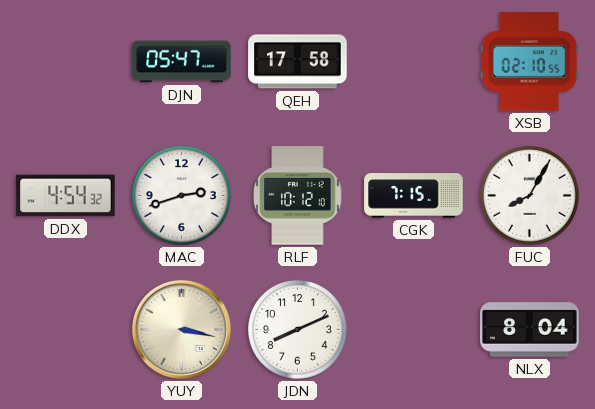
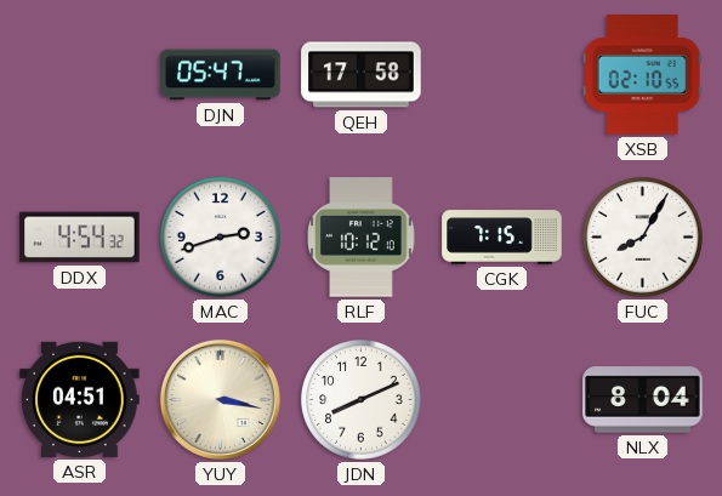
ASR: none -> 04:51
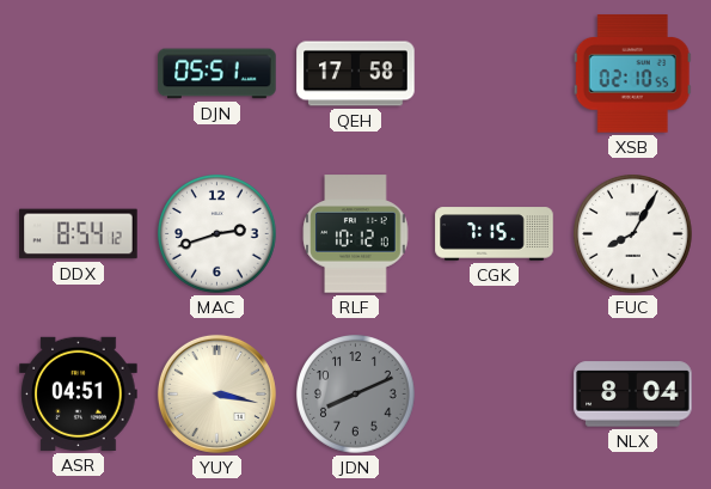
DJN: 05:47 -> 05:51
DDX: 4:54 -> 8:54
JDN dial: white -> grey
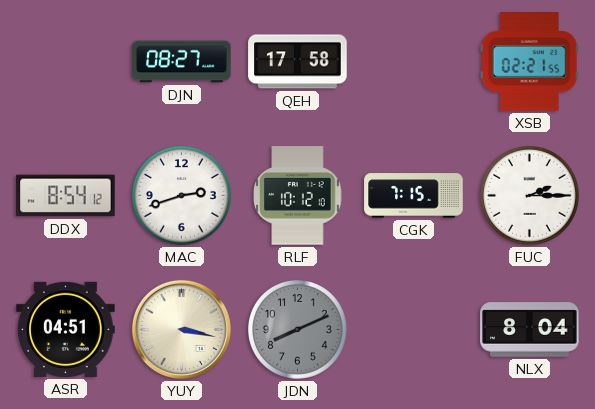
DJN: 05:51 -> 08:27
XSB: 02:10 -> 02:21
FUC: 8:05 -> 2:15
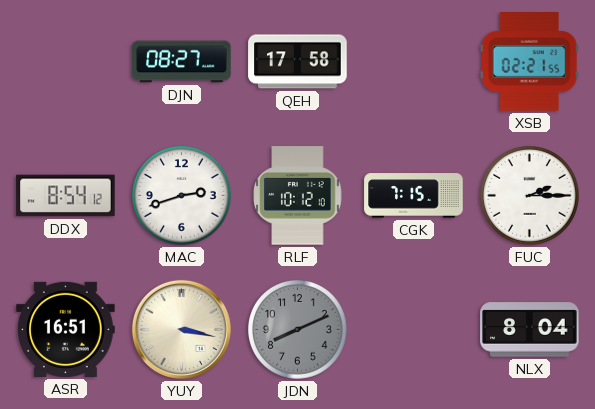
ASR: 04:51 -> 16:51
